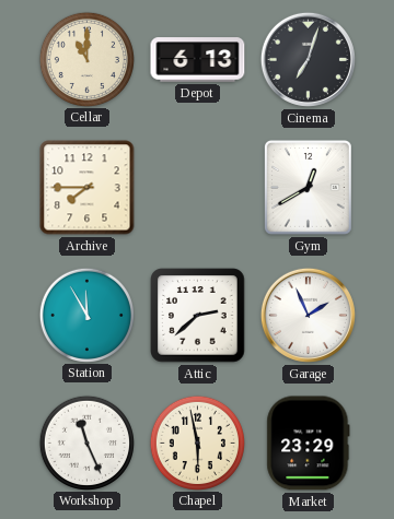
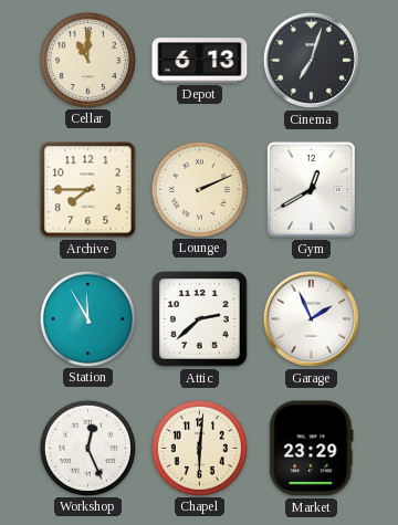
Lounge: none -> 2:11
Workshop: 11:26 -> 12:26
Chapel: 5:58 -> 6:01
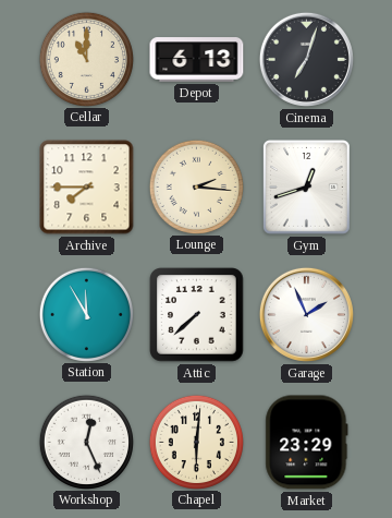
Lounge: 2:11 -> 2:16
Gym: 12:40 -> 12:42
Attic: 2:38 -> 7:38
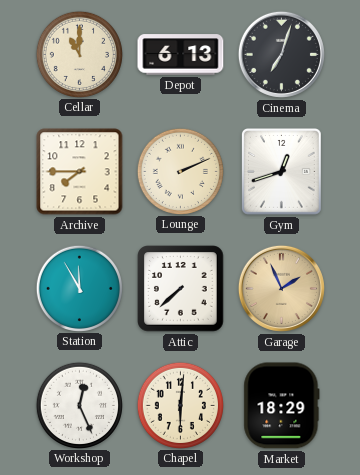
Lounge: 2:16 -> 2:11
Garage dial: white -> champagne
Market: 23:29 -> 18:29
